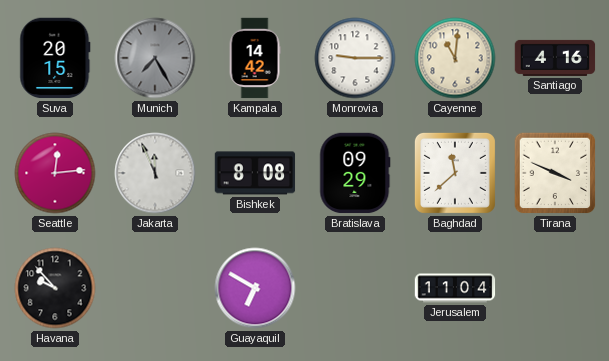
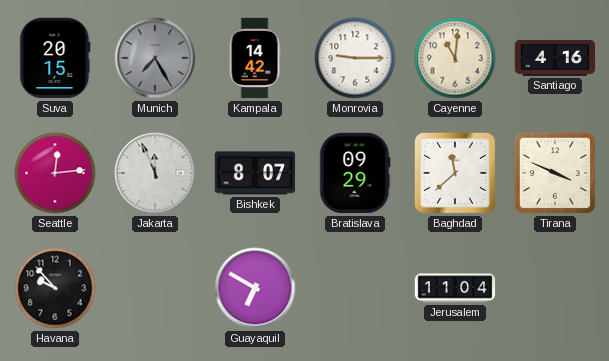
Bishkek: 8:08 -> 8:07
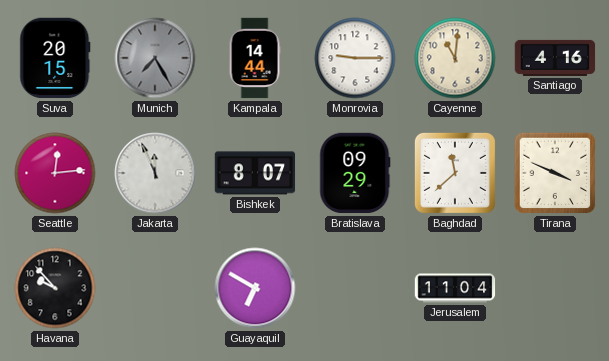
Kampala: 14:42 -> 14:44
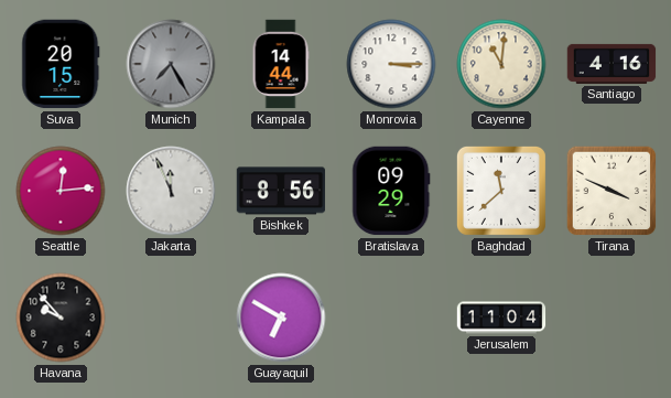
Monrovia: 9:15 -> 3:15
Bishkek: 8:07 -> 8:56
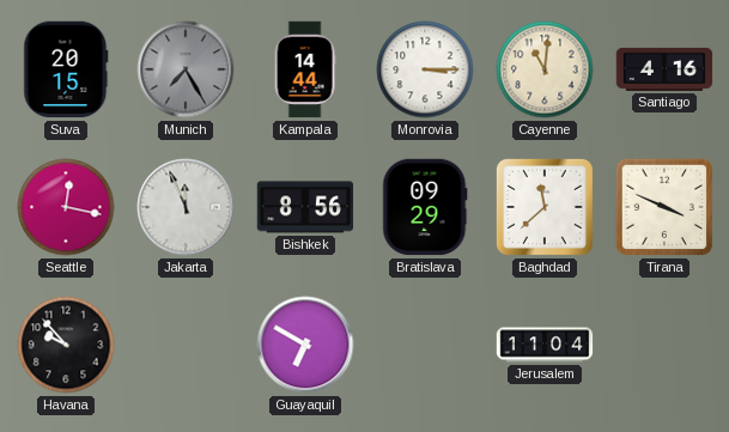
Seattle: 12:14 -> 12:17
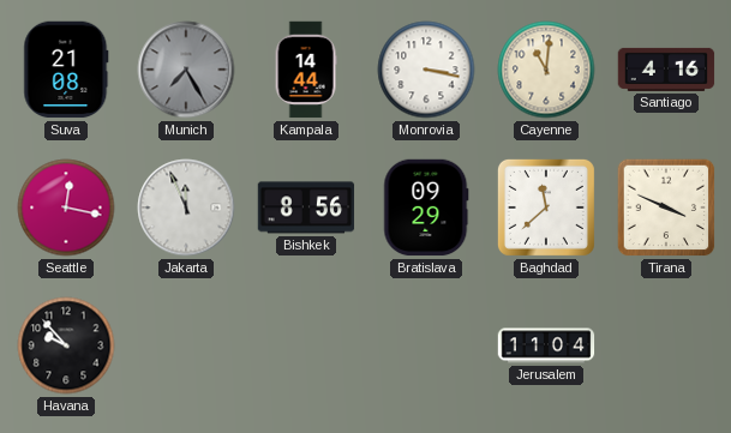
Suva: 20:15 -> 21:08
Monrovia: 3:15 -> 3:17
Guayaquil: 6:50 -> none
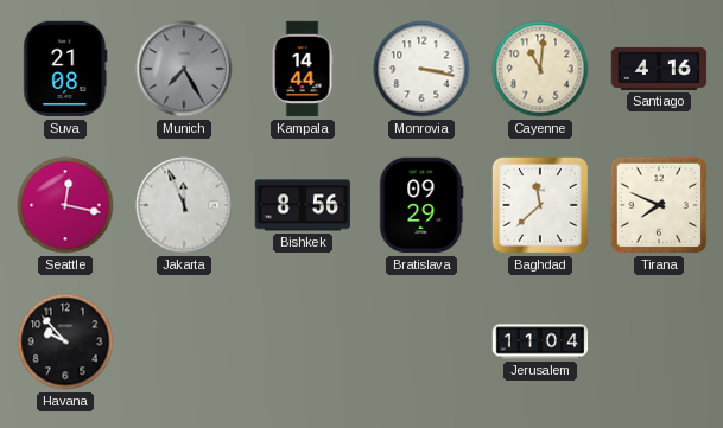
Tirana: 3:49 -> 7:49
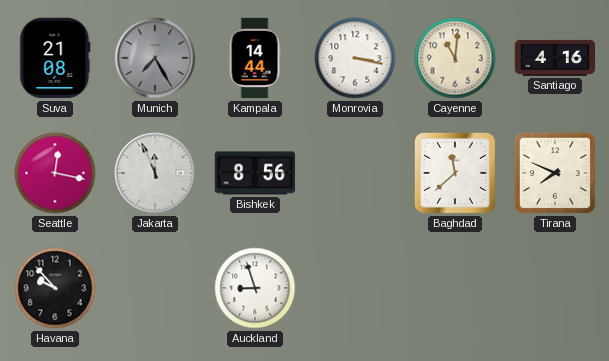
Bratislava: 09:29 -> none
Auckland: none -> 8:57
Jerusalem: 11:04 -> none
